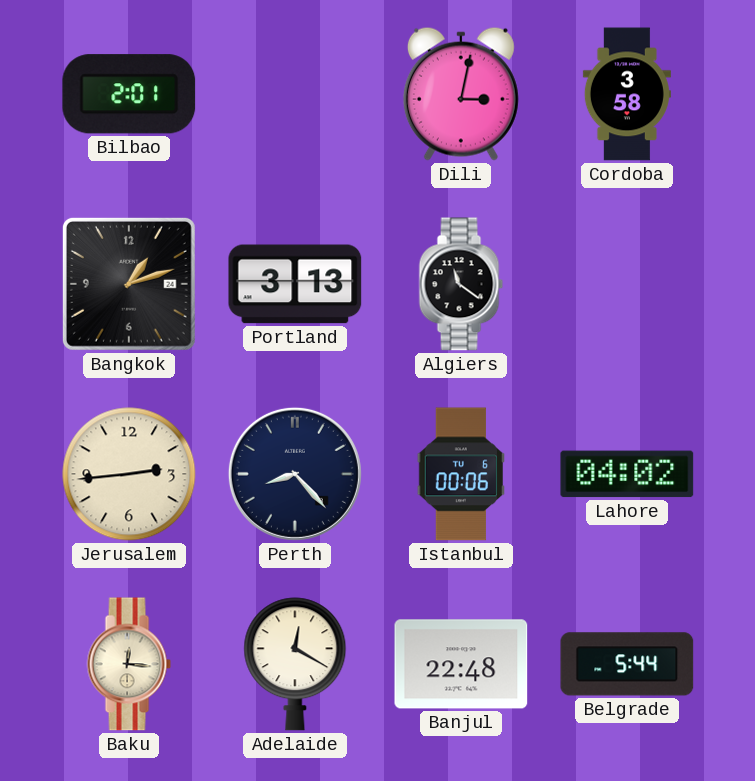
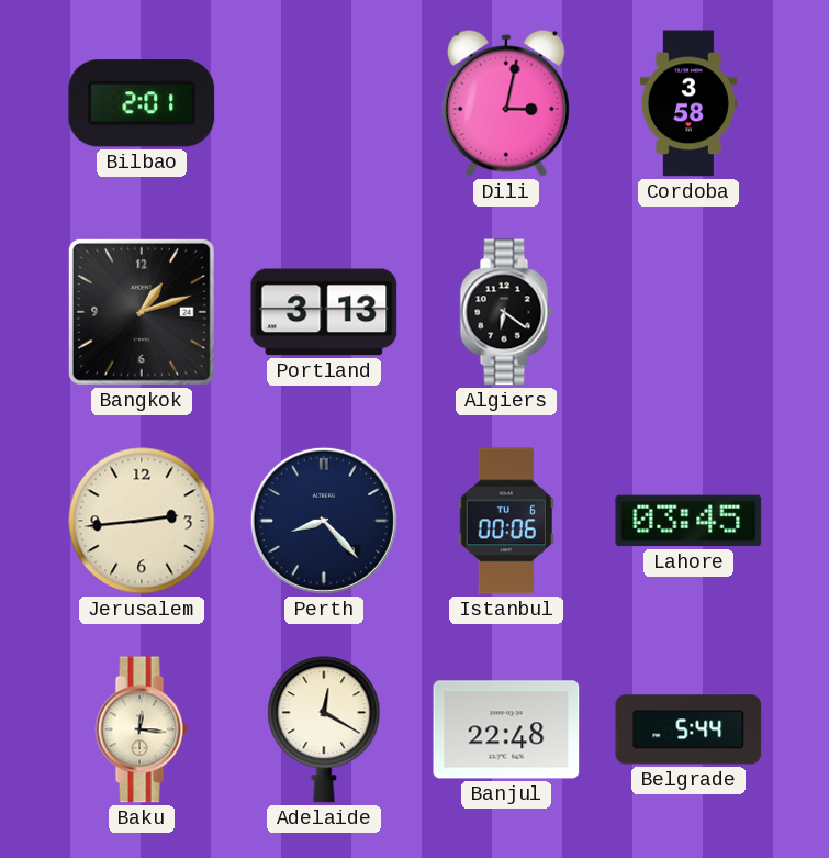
Algiers: 11:21 -> 6:21
Lahore: 04:02 -> 03:45
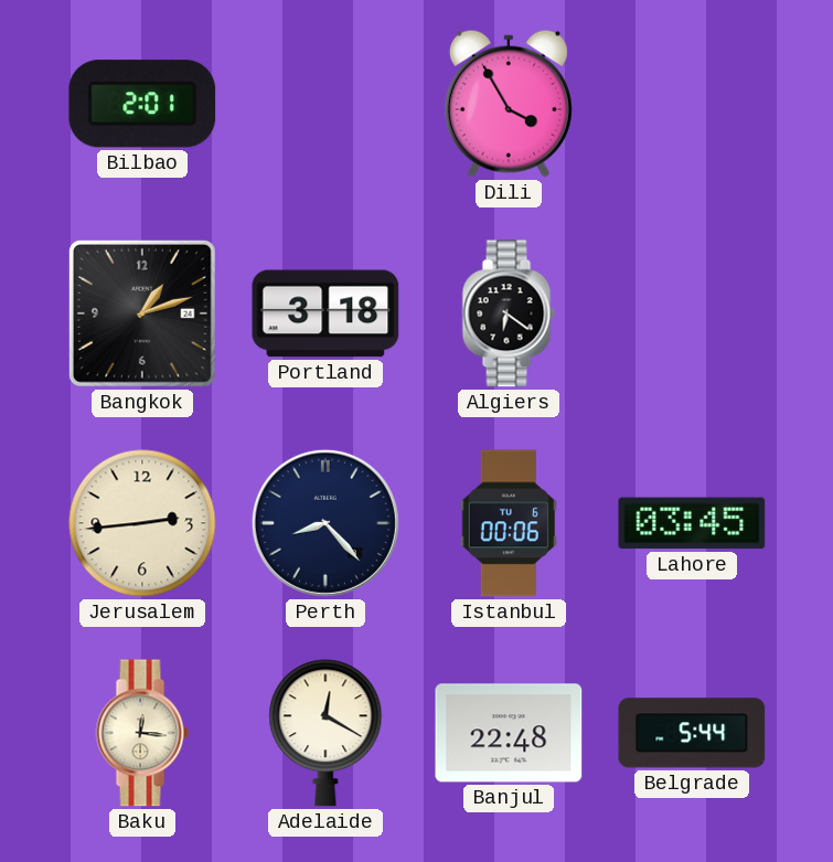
Dili: 3:02 -> 3:55
Cordoba: 3:58 -> none
Portland: 3:13 -> 3:18
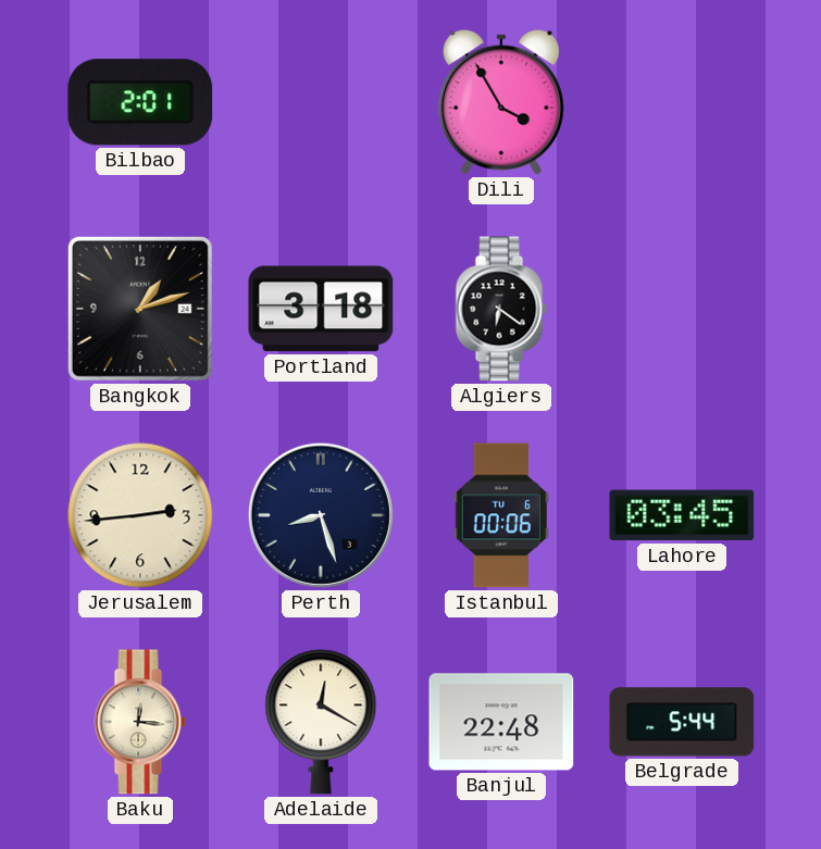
Perth: 8:23 -> 8:27
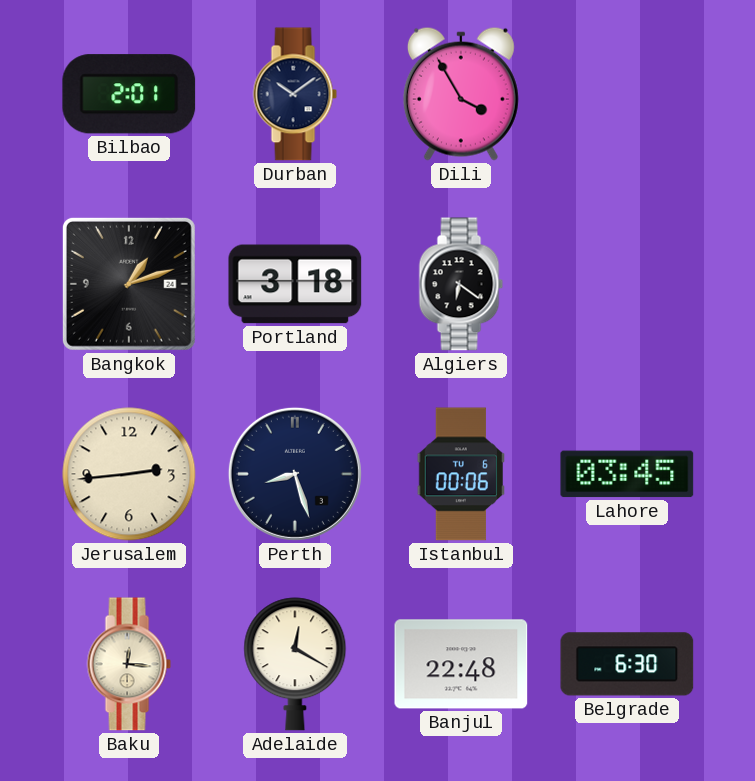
Durban: none -> 10:09
Belgrade: 5:44 -> 6:30
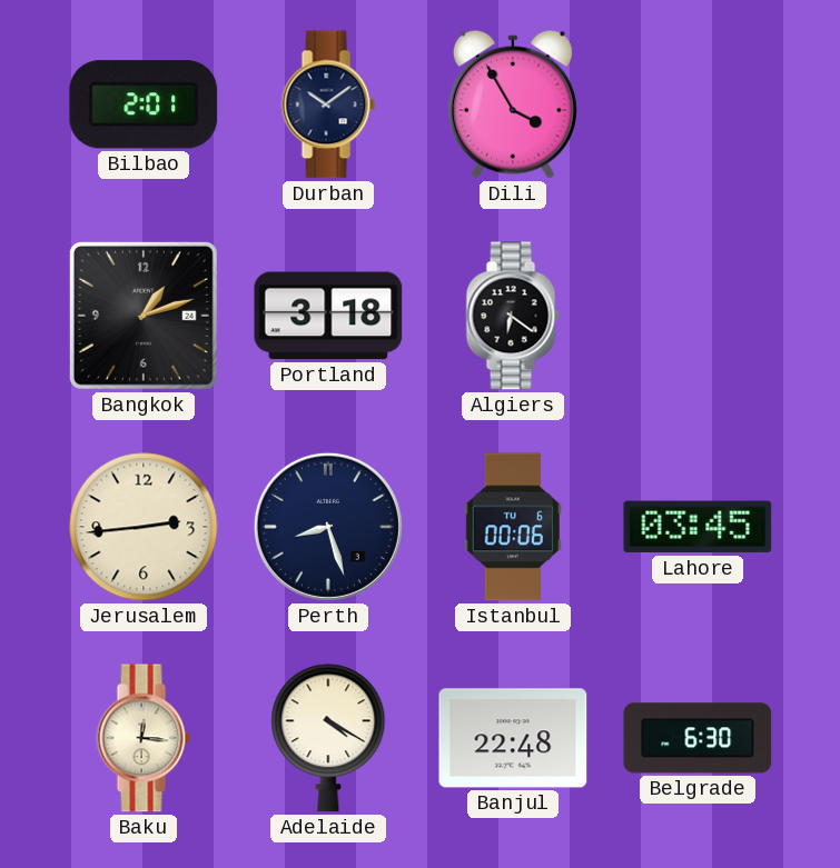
Adelaide: 12:20 -> 4:20
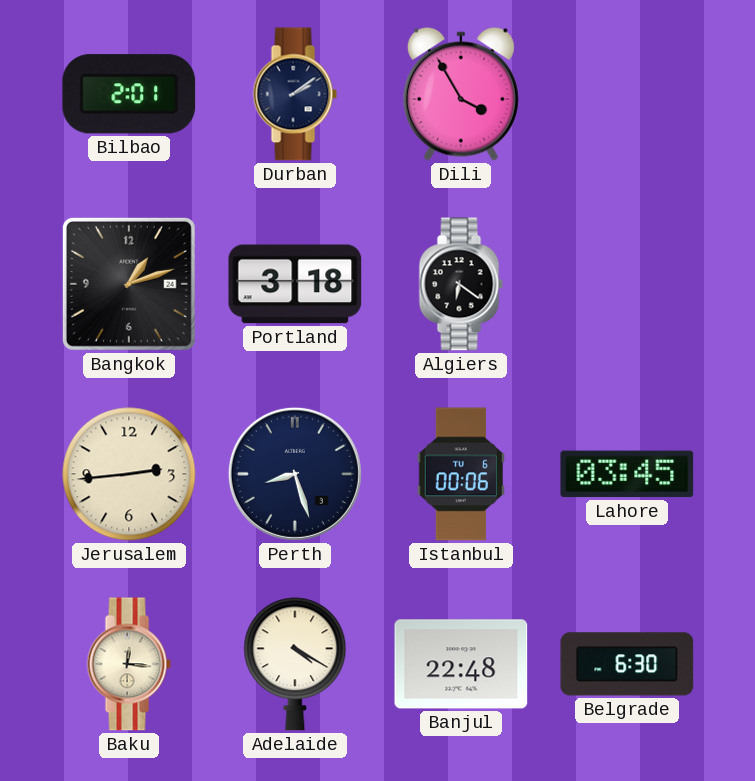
Durban: 10:09 -> 2:09
